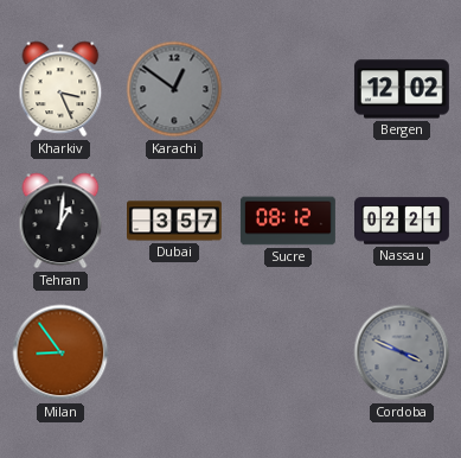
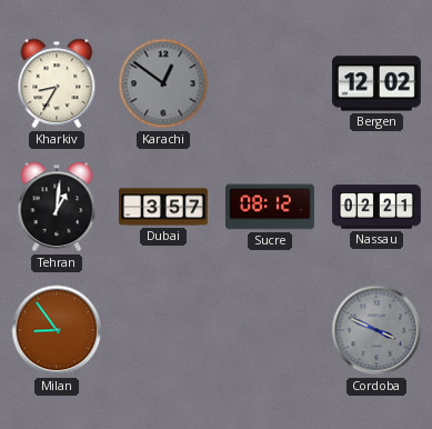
Kharkiv: 3:26 -> 8:35
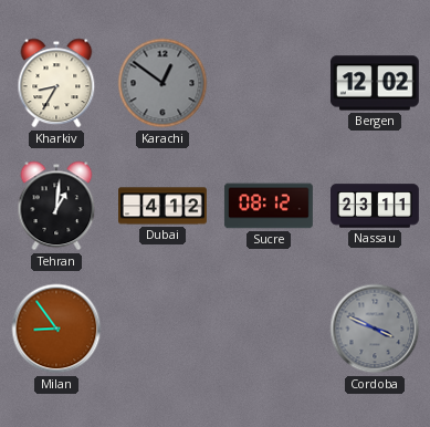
Dubai: 3:57 -> 4:12
Nassau: 02:21 -> 23:11
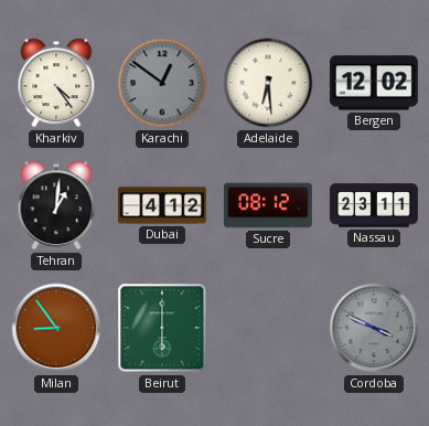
Kharkiv: 8:35 -> 4:24
Adelaide: none -> 6:29
Beirut: none -> 6:00
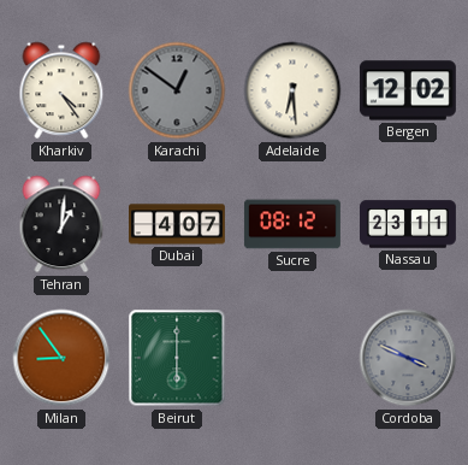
Dubai: 4:12 -> 4:07
